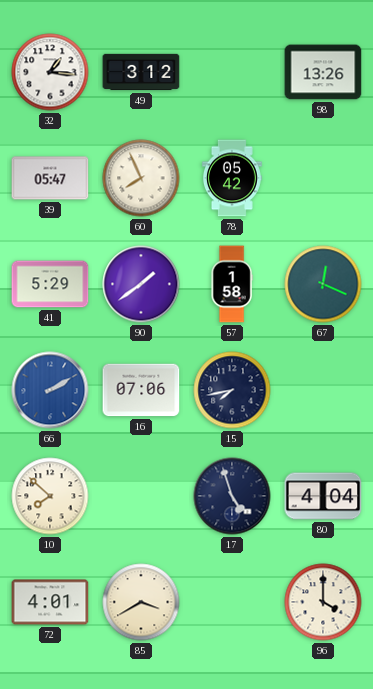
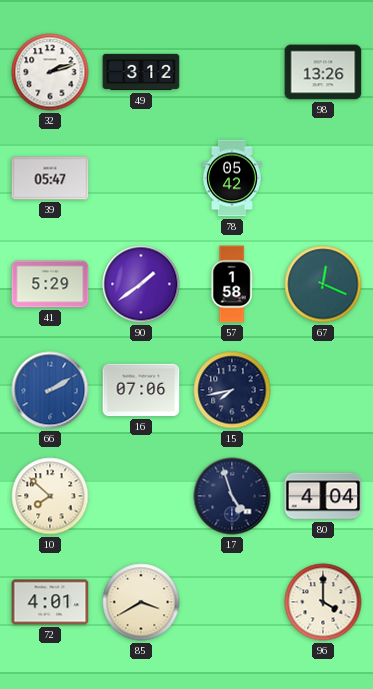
32: 1:16 -> 2:12
60: 7:56 -> none
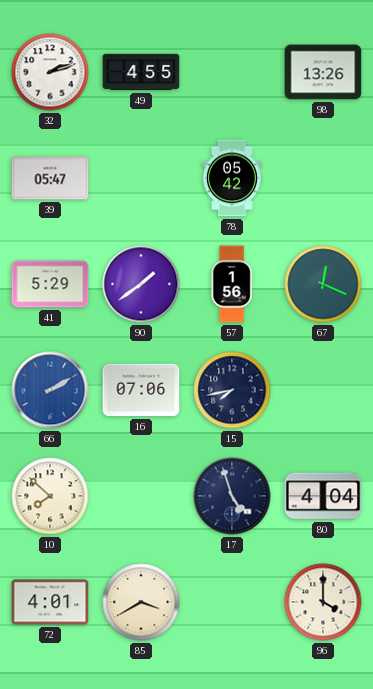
49: 3:12 -> 4:55
57: 1:58 -> 1:56
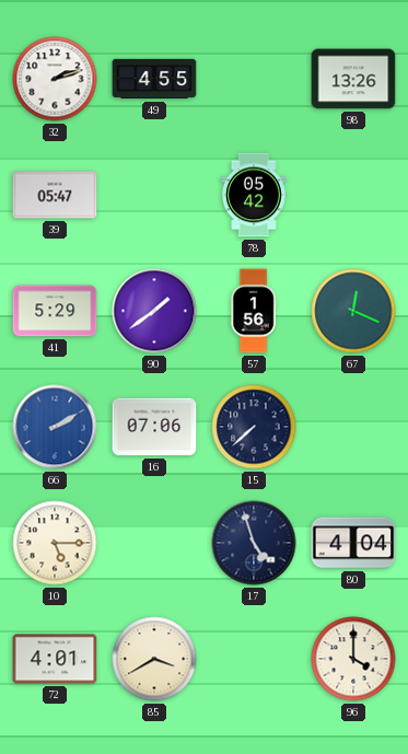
15: 7:43 -> 7:38
10: 7:52 -> 5:15
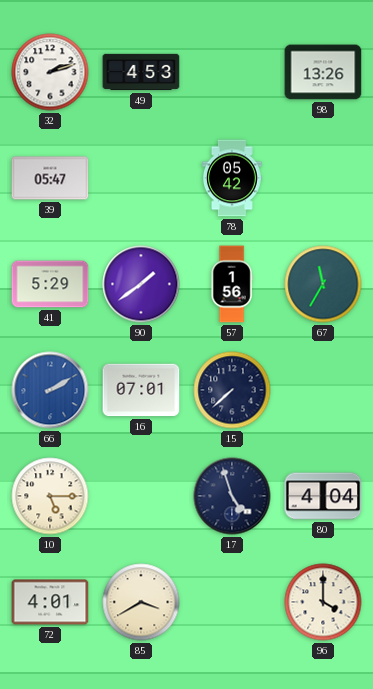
49: 4:55 -> 4:53
67: 12:19 -> 11:35
16: 07:06 -> 07:01
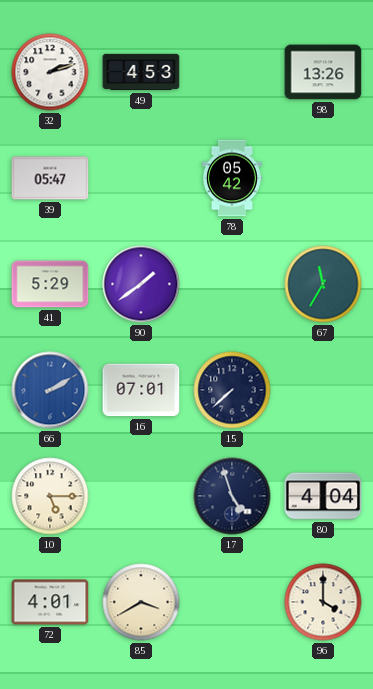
57: 1:56 -> none
